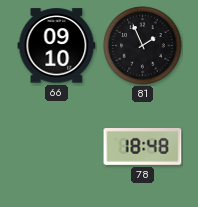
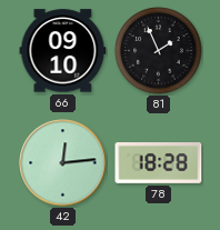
42: none -> 12:14
78: 18:48 -> 18:28
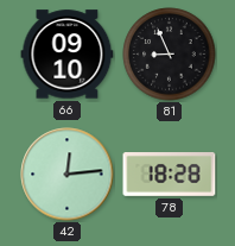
81: 1:56 -> 8:56
